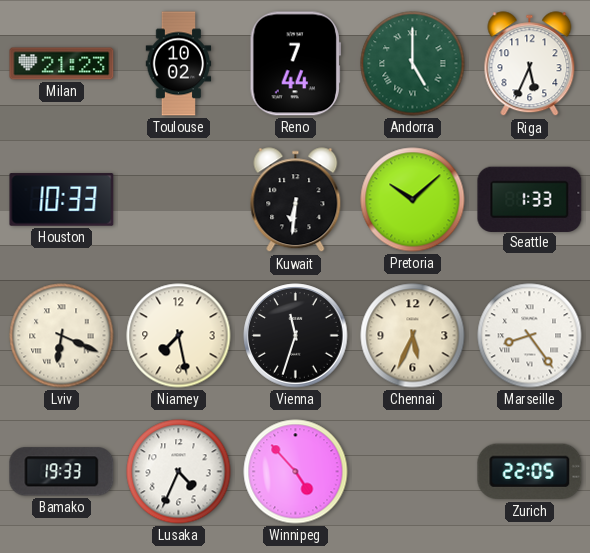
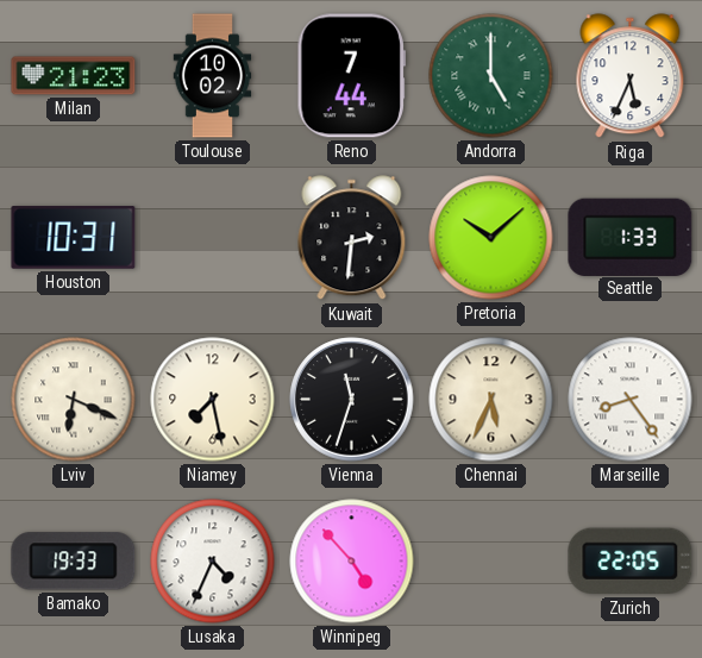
Houston: 10:33 -> 10:31
Kuwait: 6:31 -> 2:31
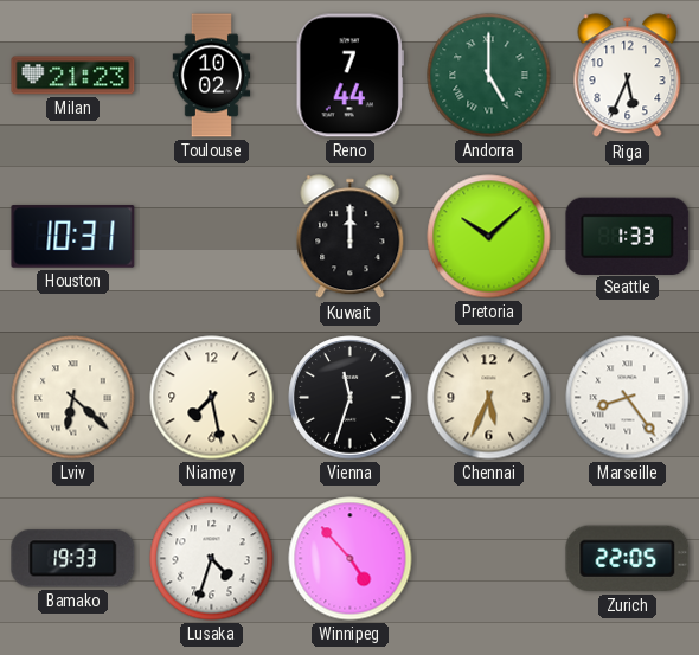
Kuwait: 2:31 -> 12:00
Lviv: 6:19 -> 6:22
Lusaka: 4:34 -> 4:33
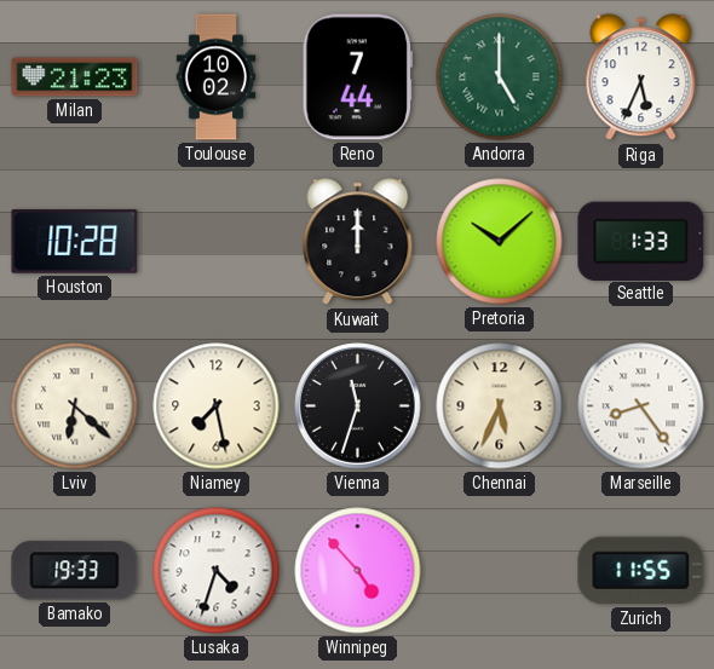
Houston: 10:31 -> 10:28
Zurich: 22:05 -> 11:55
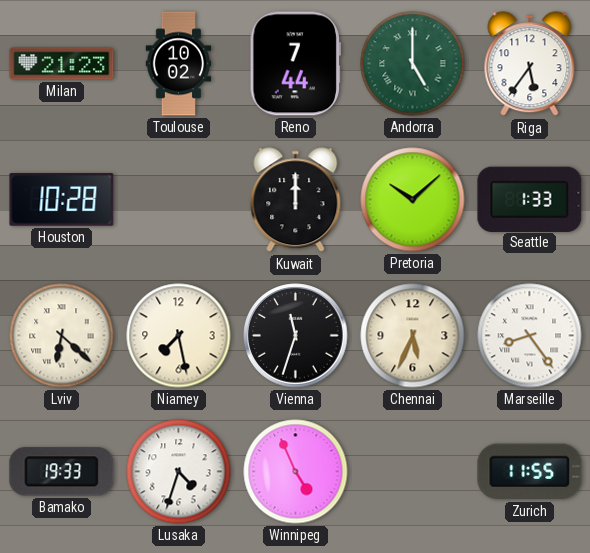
Riga: 5:34 -> 5:36
Winnipeg: 4:53 -> 4:56
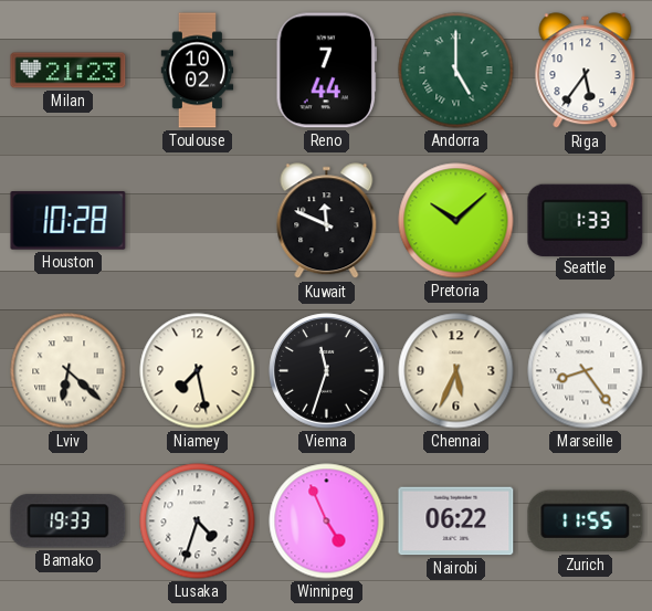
Kuwait: 12:00 -> 11:49
Nairobi: none -> 06:22
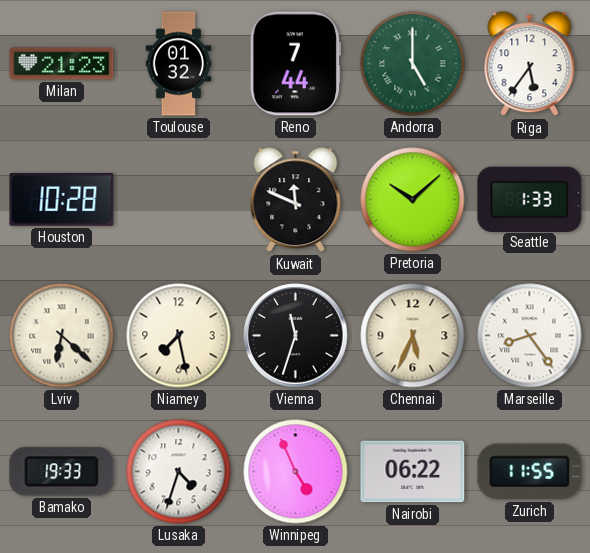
Toulouse: 10:02 -> 01:32
